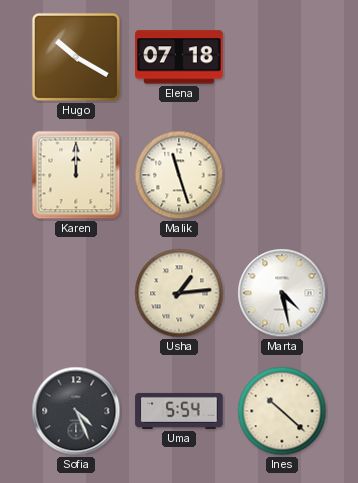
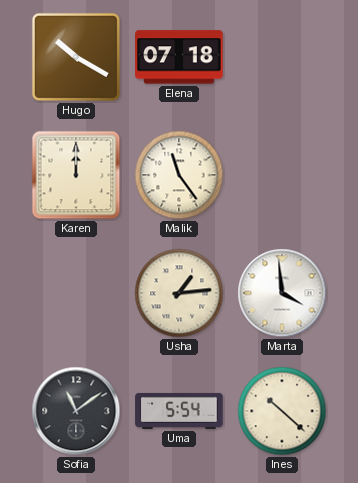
Malik: 11:27 -> 11:24
Marta: 4:28 -> 3:59
Sofia: 4:26 -> 11:09
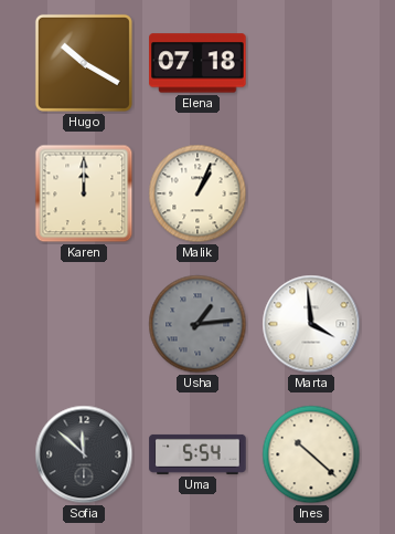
Malik: 11:24 -> 1:04
Usha dial: cream -> grey
Sofia: 11:09 -> 11:52
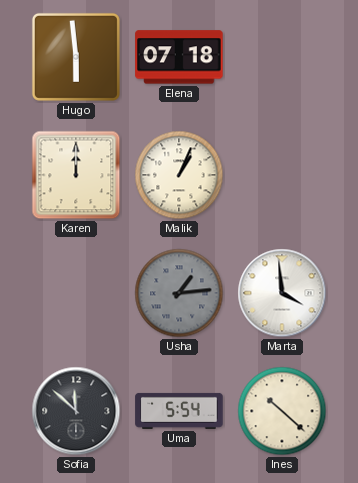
Hugo: 10:20 -> 5:59
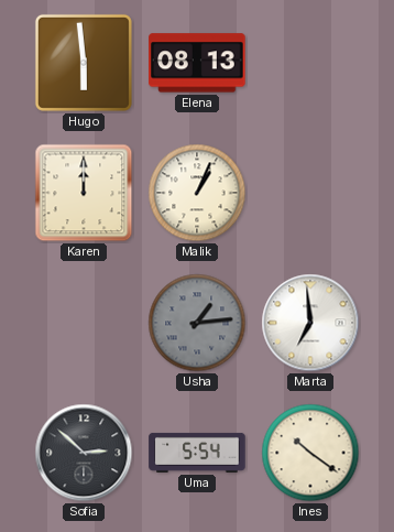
Elena: 07:18 -> 08:13
Marta: 3:59 -> 6:59
Sofia: 11:52 -> 2:52
Ines: 10:22 -> 10:21
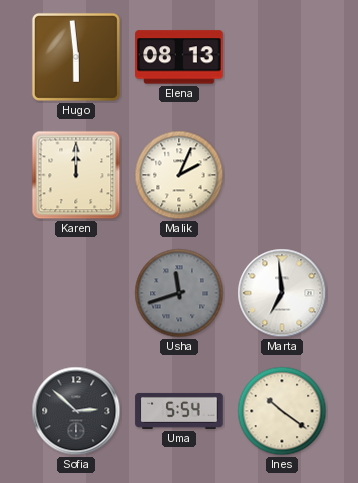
Malik: 1:04 -> 2:04
Usha: 1:14 -> 11:42
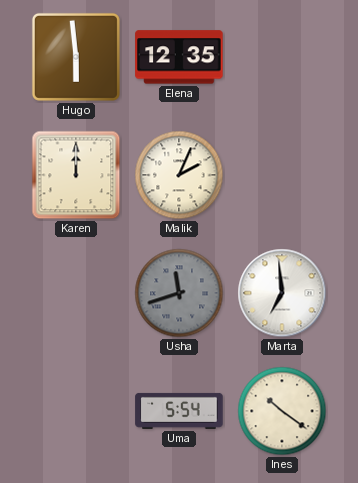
Elena: 08:13 -> 12:35
Sofia: 2:52 -> none
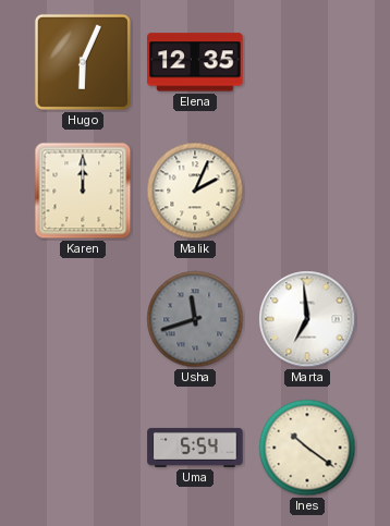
Hugo: 5:59 -> 6:04
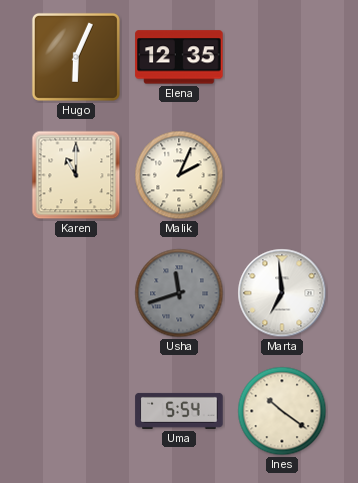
Karen: 12:00 -> 11:00
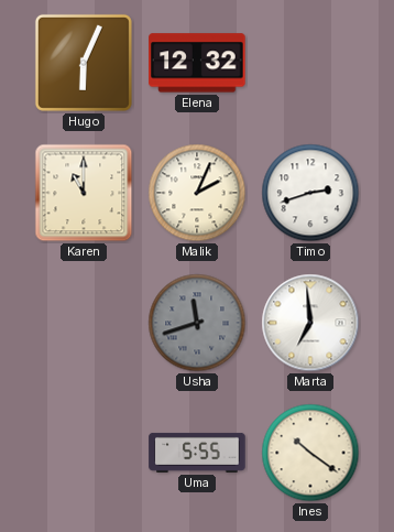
Elena: 12:35 -> 12:32
Timo: none -> 2:42
Uma: 5:54 -> 5:55
